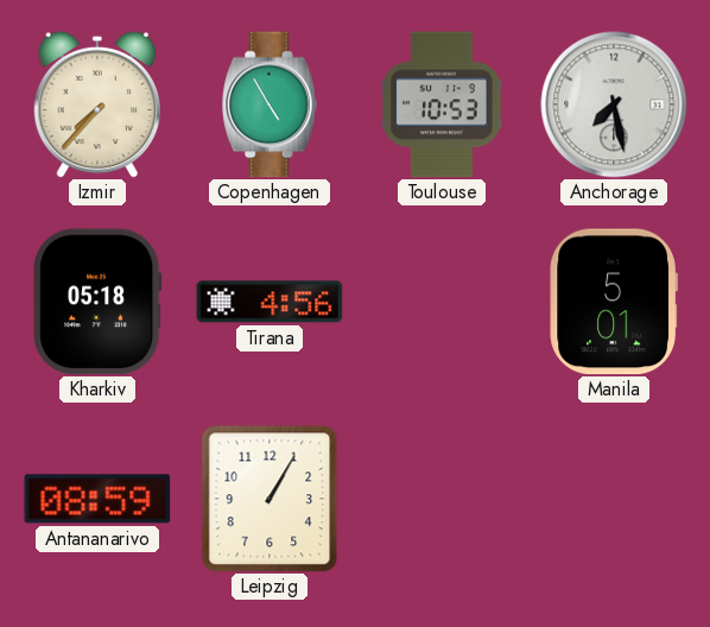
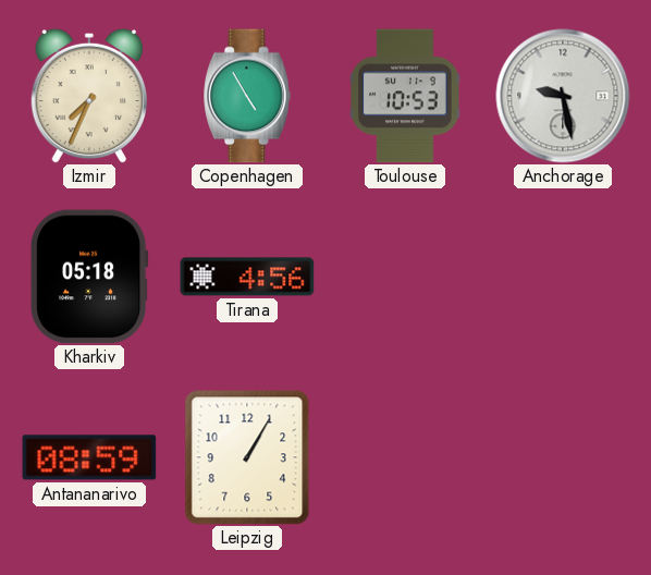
Izmir: 7:37 -> 7:34
Anchorage: 7:28 -> 9:28
Manila: 5:01 -> none
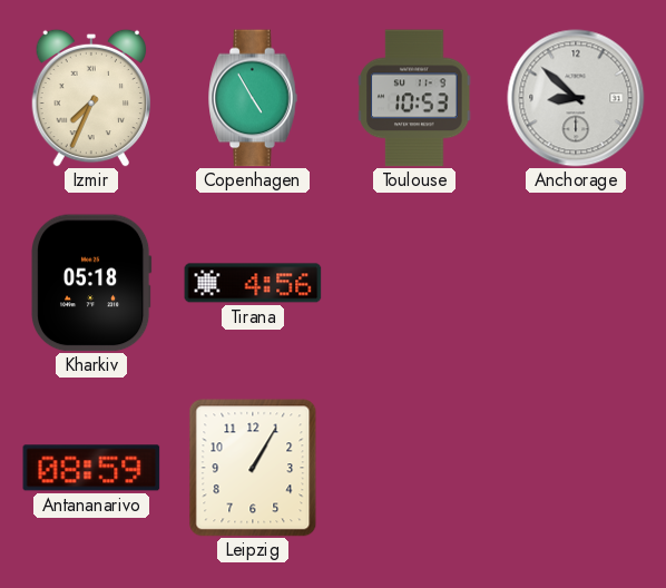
Anchorage: 9:28 -> 8:52
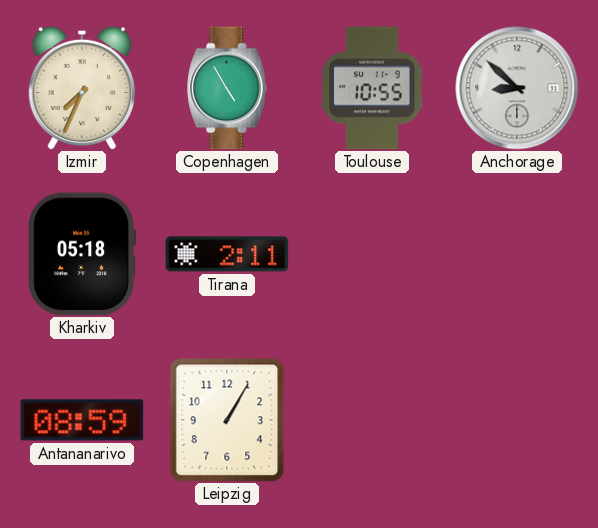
Toulouse: 10:53 -> 10:55
Tirana: 4:56 -> 2:11
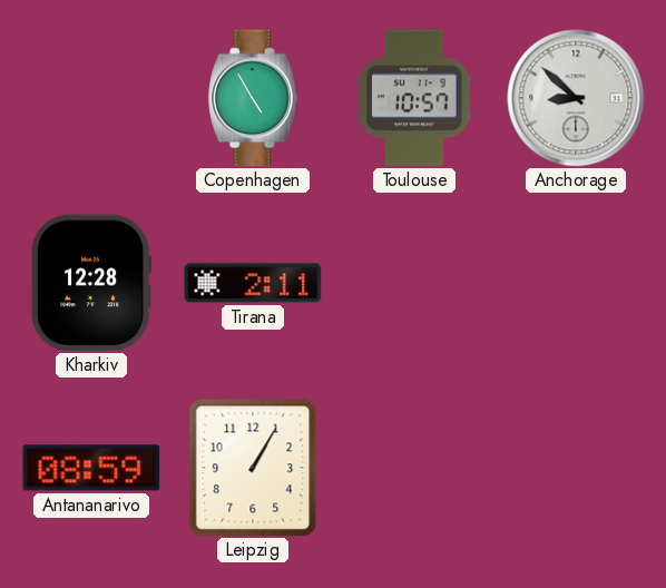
Izmir: 7:34 -> none
Toulouse: 10:55 -> 10:57
Kharkiv: 05:18 -> 12:28
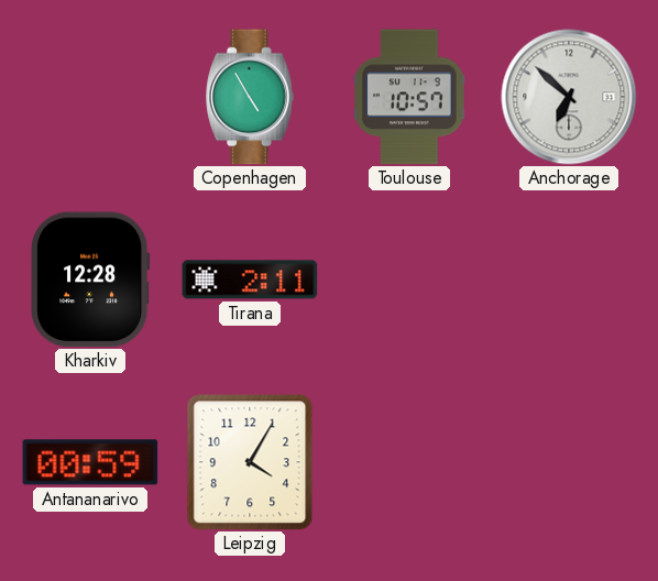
Anchorage: 8:52 -> 6:52
Antananarivo: 08:59 -> 00:59
Leipzig: 1:05 -> 4:05
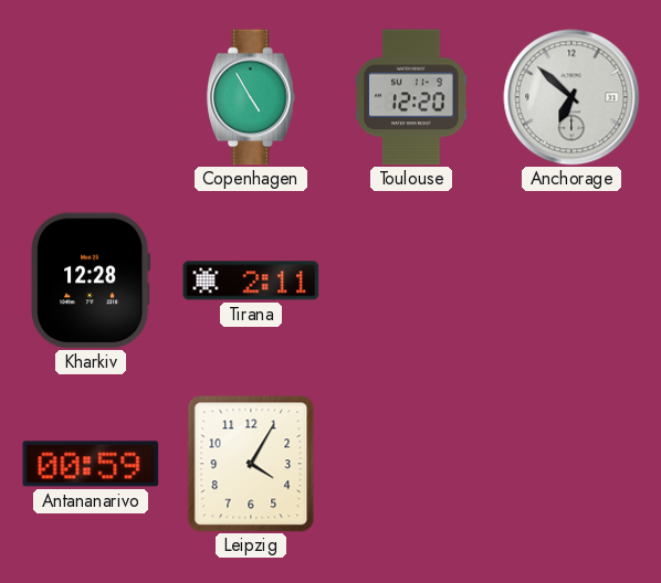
Toulouse: 10:57 -> 12:20
